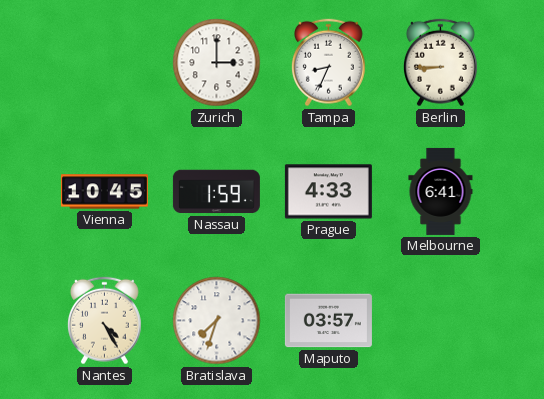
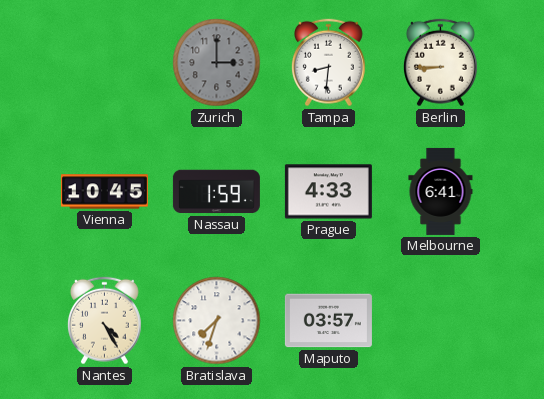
Zurich dial: white -> grey
Tampa: 8:34 -> 8:31
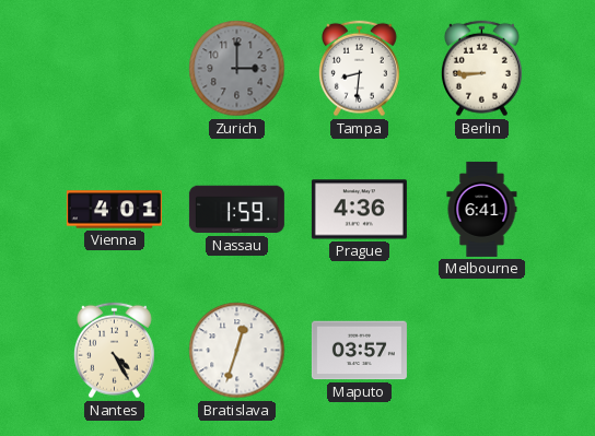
Vienna: 10:45 -> 4:01
Prague: 4:33 -> 4:36
Bratislava: 7:33 -> 12:33
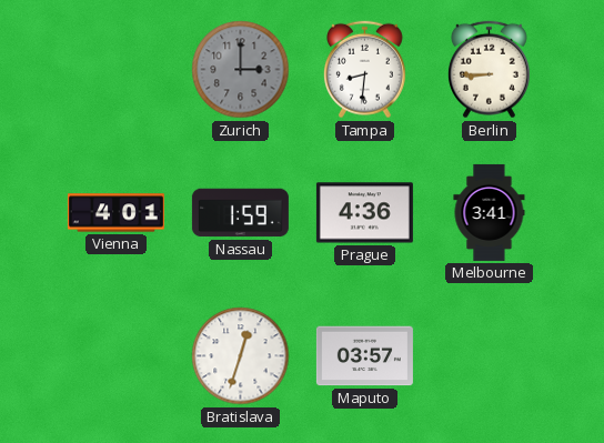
Melbourne: 6:41 -> 3:41
Nantes: 4:25 -> none
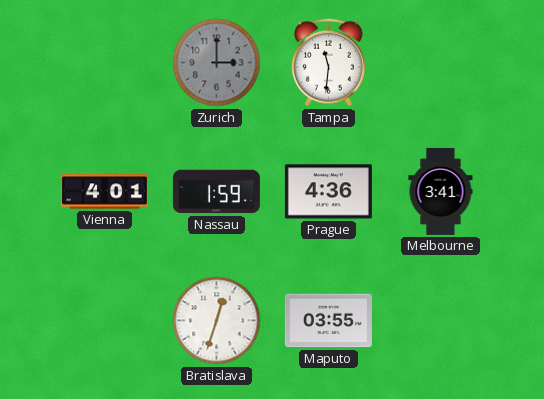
Tampa: 8:31 -> 11:31
Berlin: 8:45 -> none
Maputo: 03:57 -> 03:55
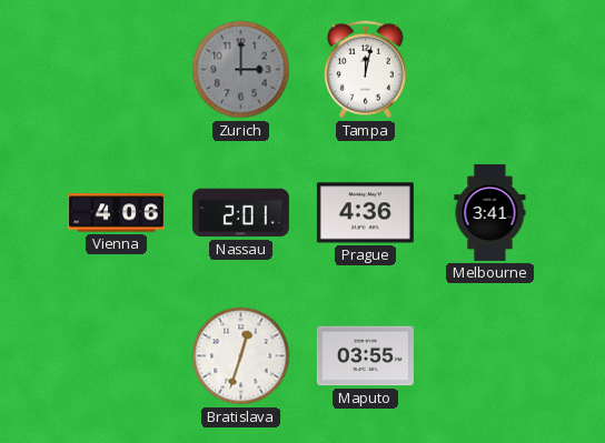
Tampa: 11:31 -> 12:02
Vienna: 4:01 -> 4:06
Nassau: 1:59 -> 2:01
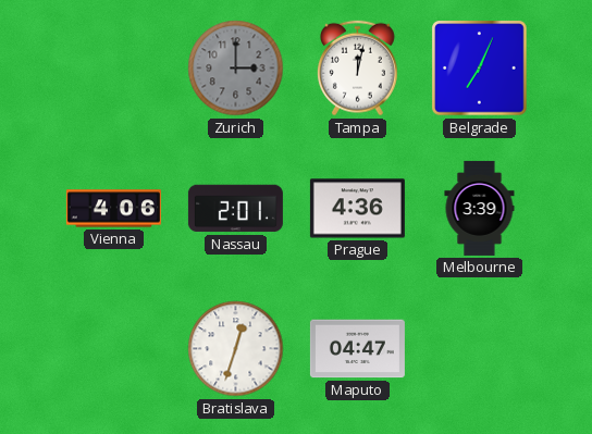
Belgrade: none -> 7:04
Melbourne: 3:41 -> 3:39
Maputo: 03:55 -> 04:47
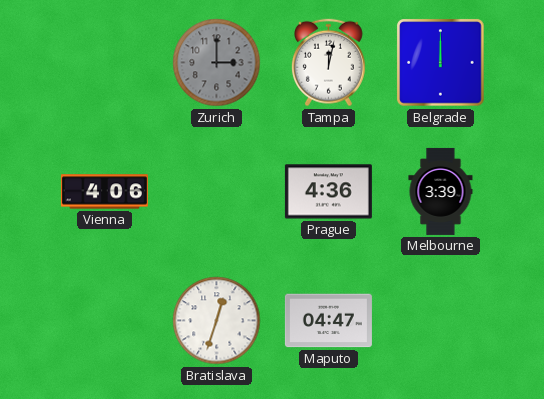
Belgrade: 7:04 -> 12:00
Nassau: 2:01 -> none
